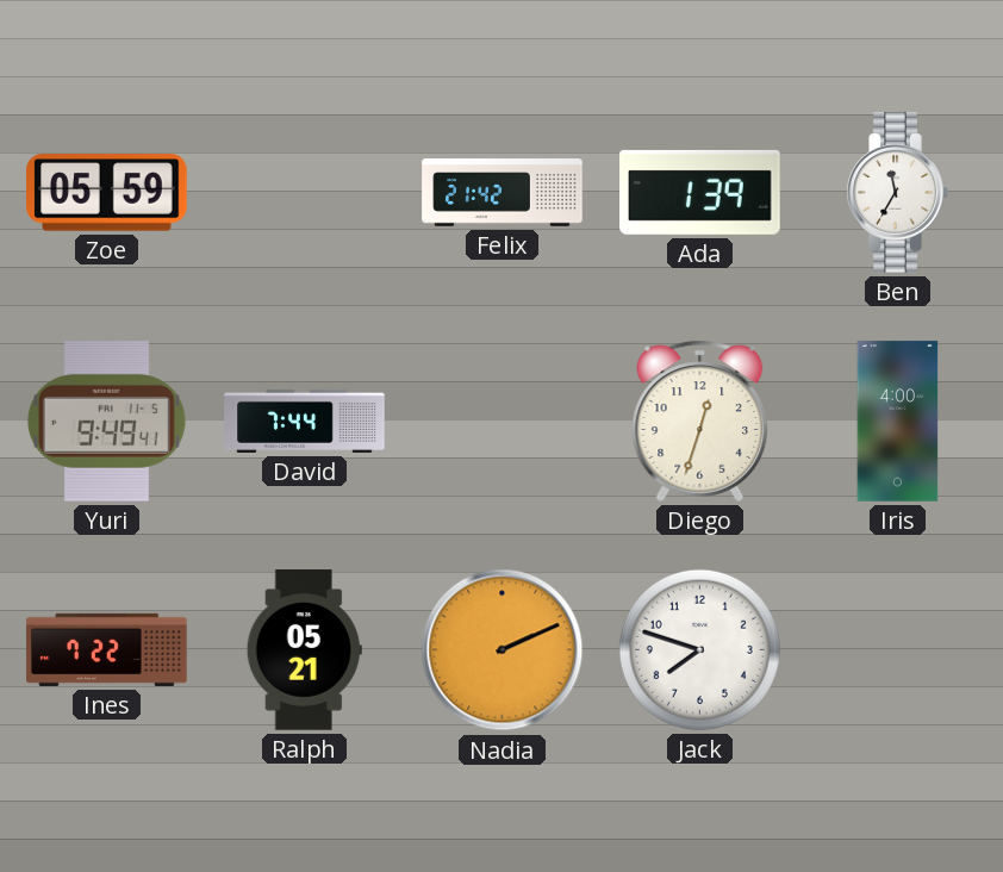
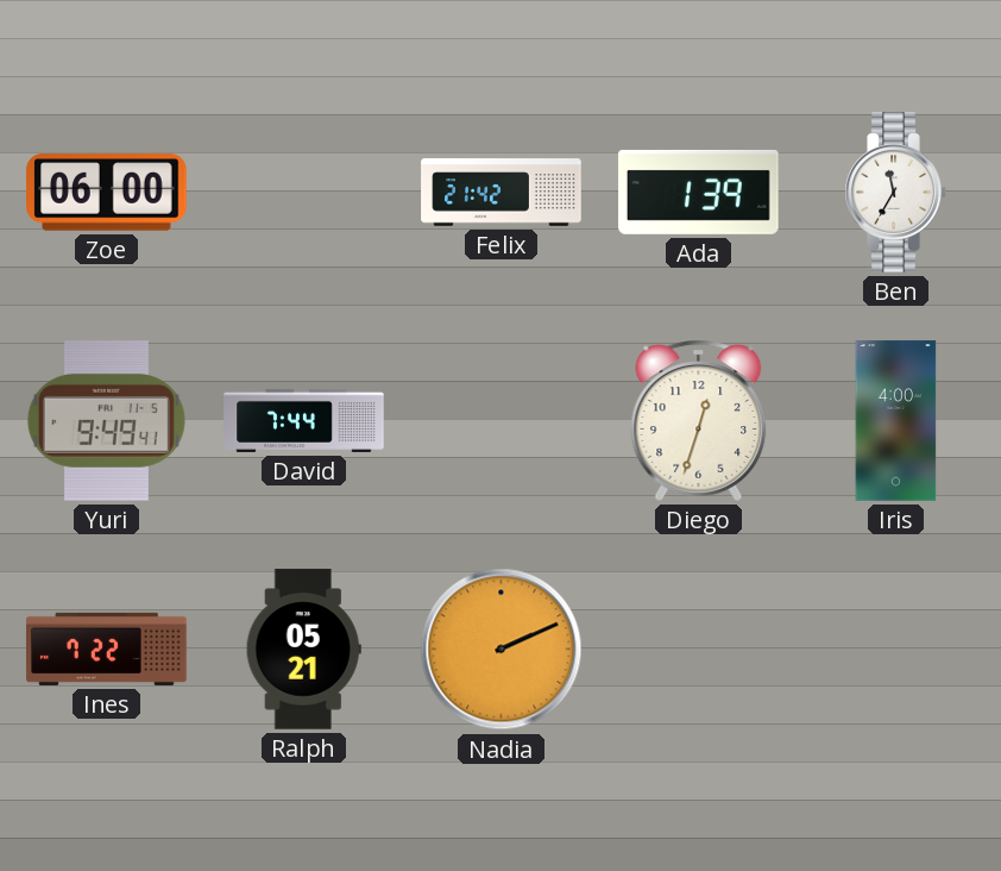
Zoe: 05:59 -> 06:00
Jack: 7:48 -> none
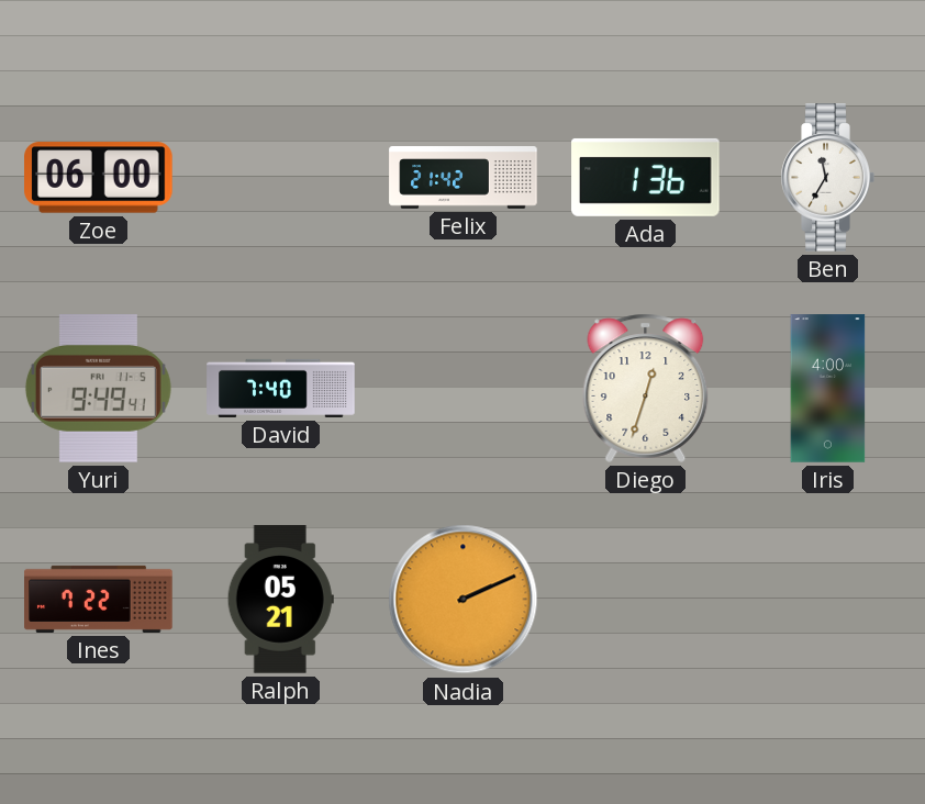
Ada: 1:39 -> 1:36
David: 7:44 -> 7:40
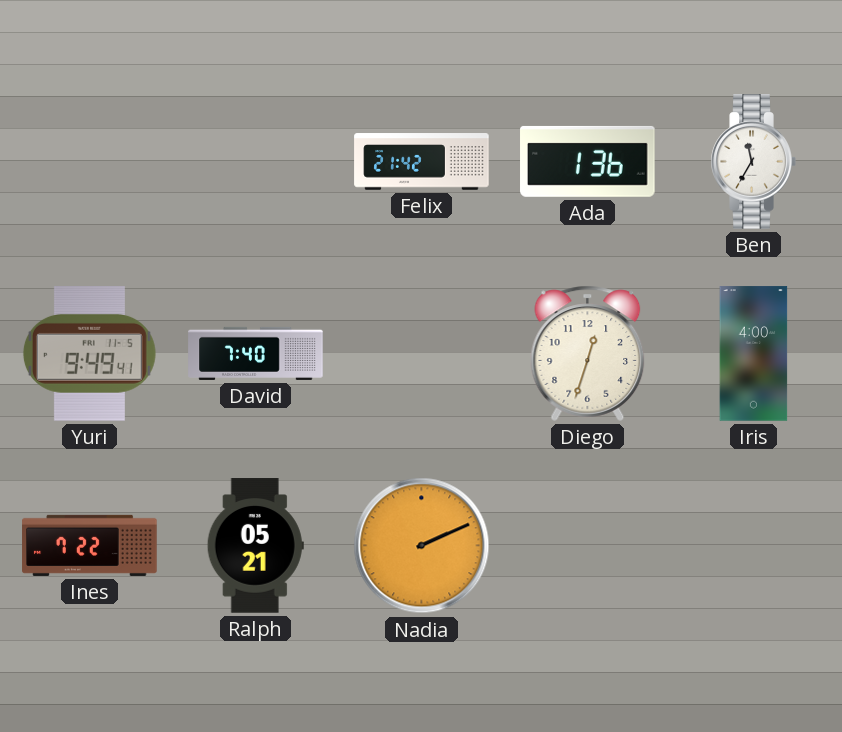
Zoe: 06:00 -> none
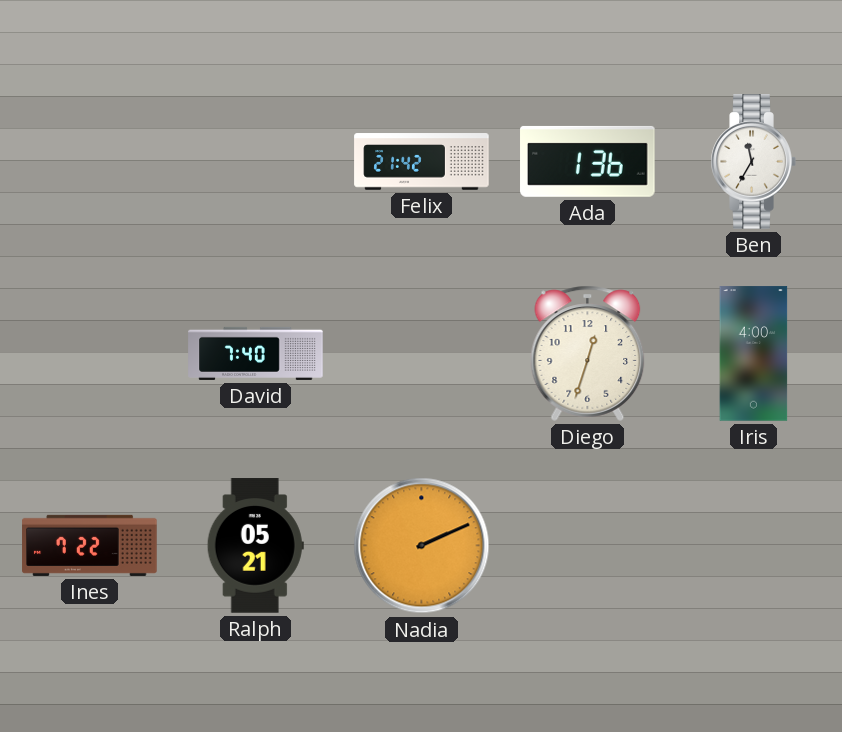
Yuri: 9:49 -> none
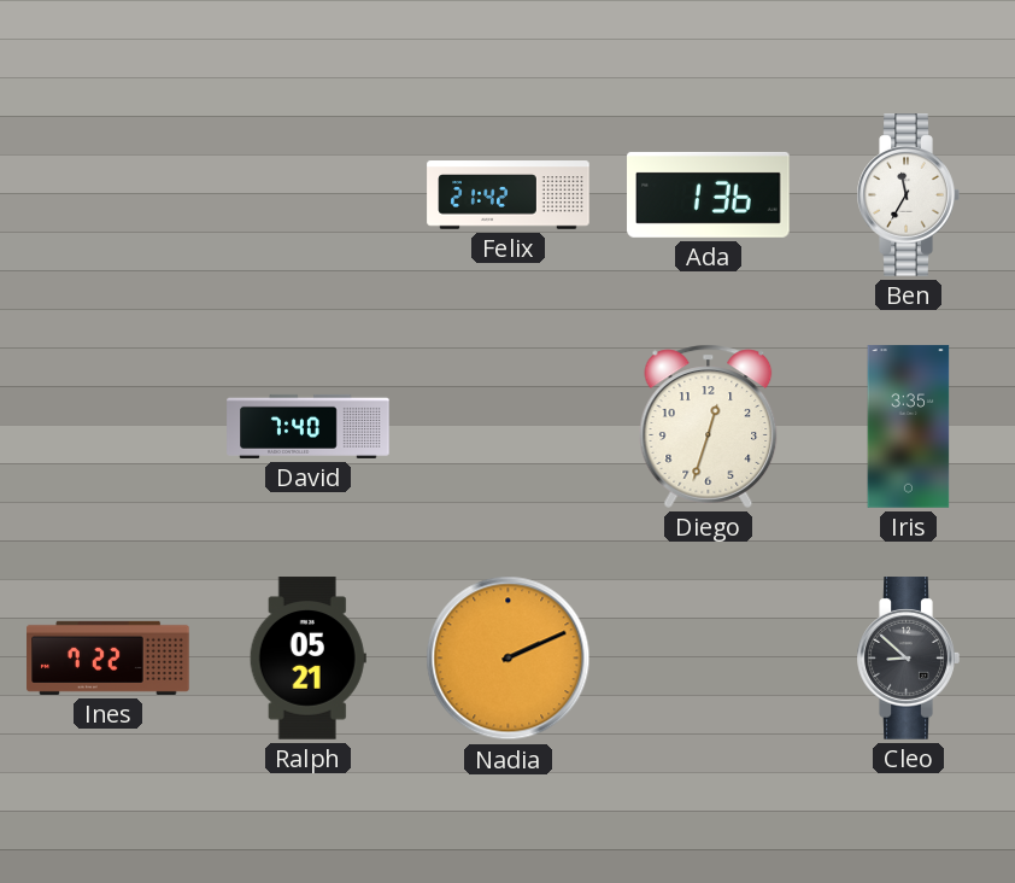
Iris: 4:00 -> 3:35
Cleo: none -> 8:52
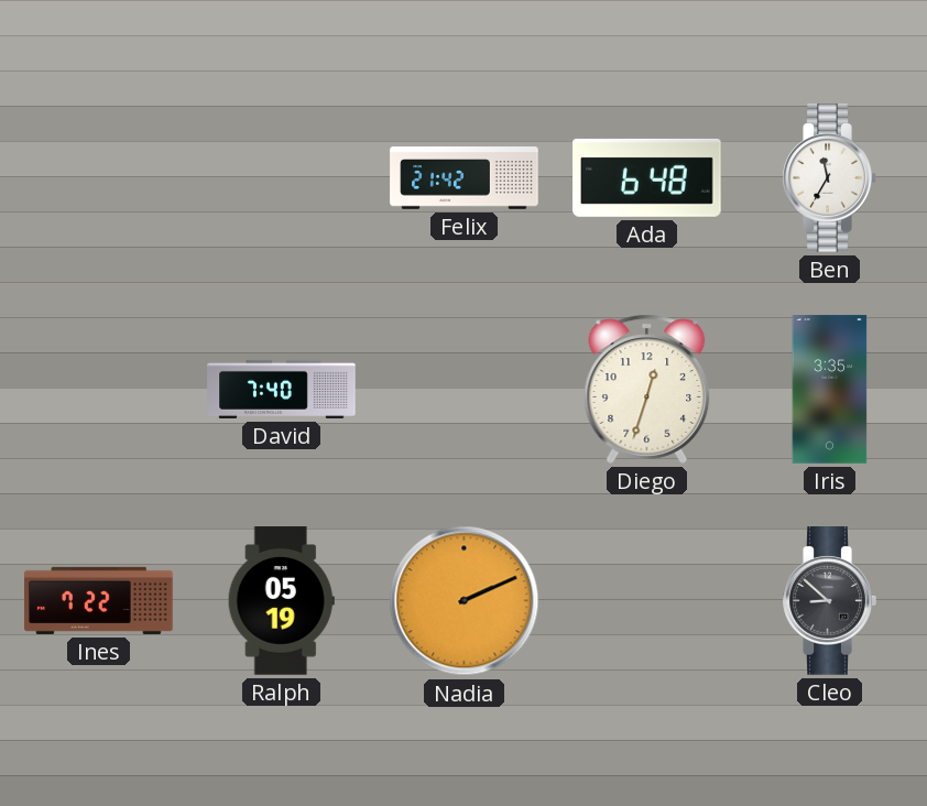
Ada: 1:36 -> 6:48
Ralph: 05:21 -> 05:19
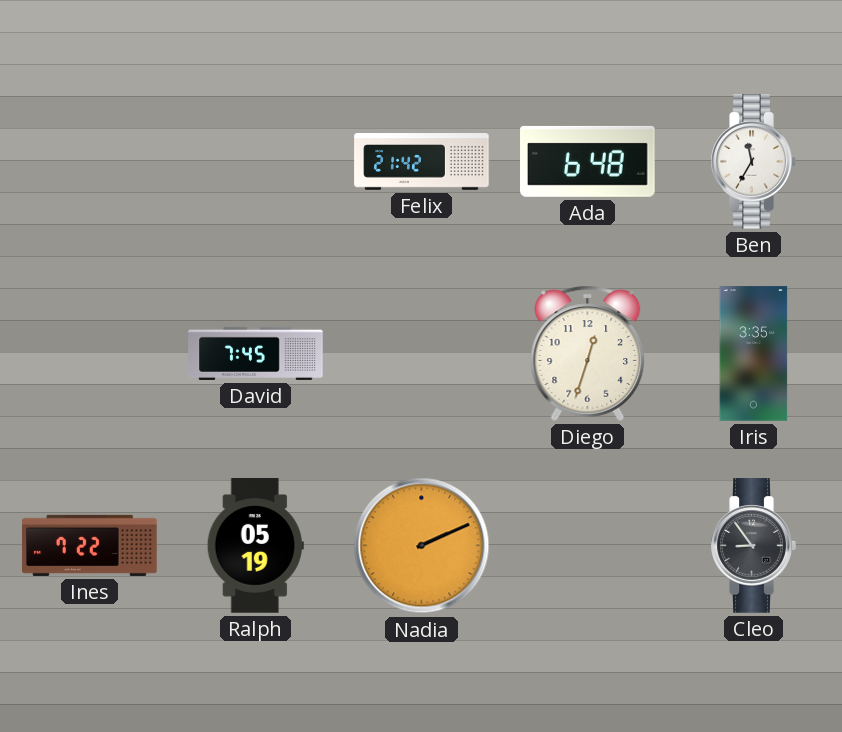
David: 7:40 -> 7:45
Cleo: 8:52 -> 8:54
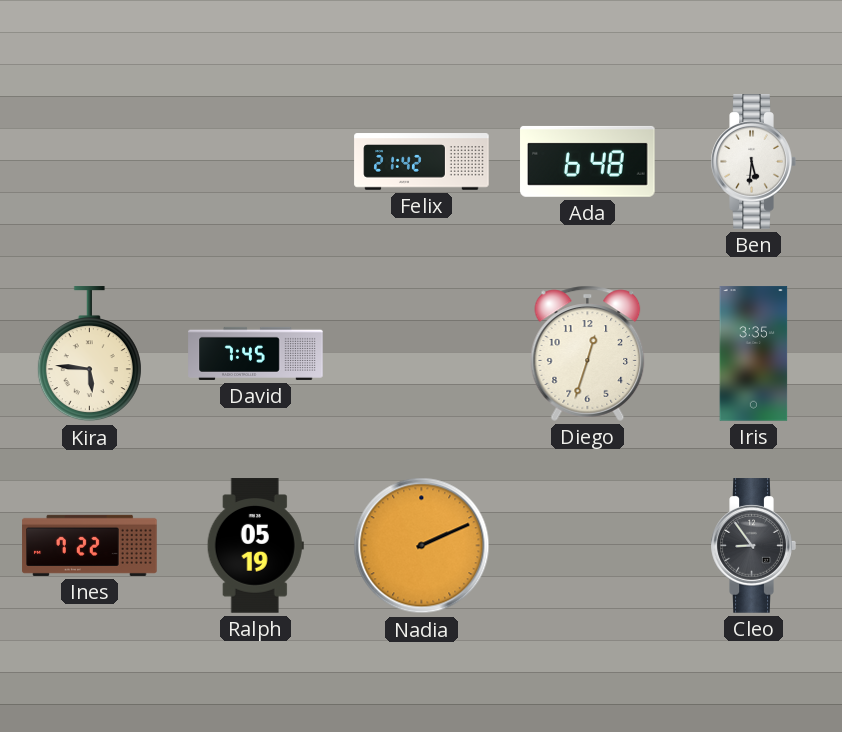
Ben: 11:35 -> 5:31
Kira: none -> 5:46
